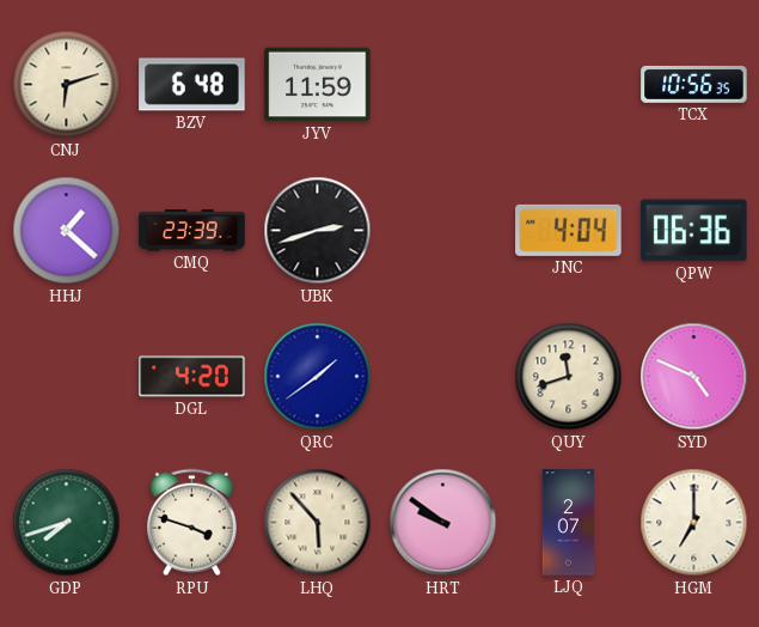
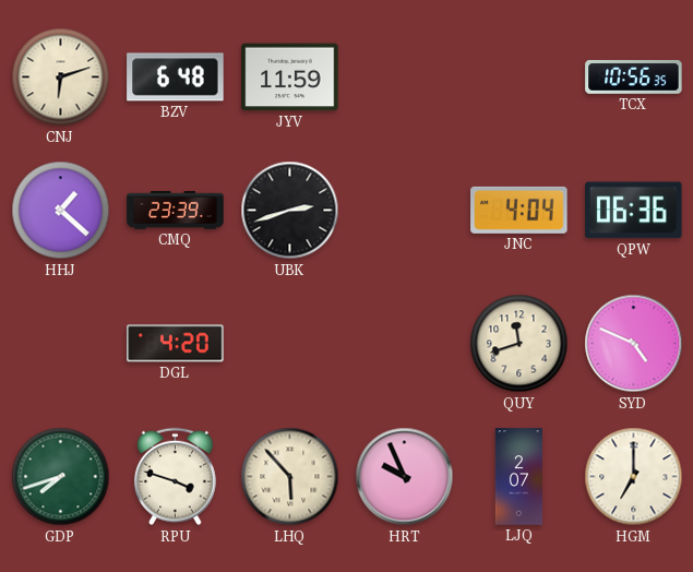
QRC: 1:39 -> none
HRT: 9:51 -> 9:56
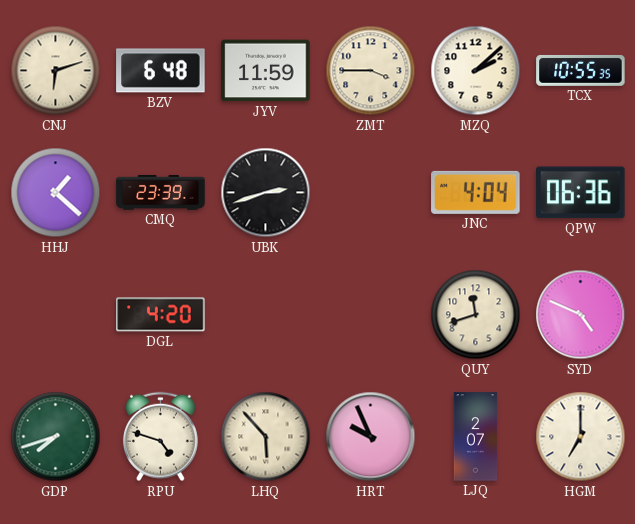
ZMT: none -> 3:45
MZQ: none -> 2:08
TCX: 10:56 -> 10:55
RPU: 3:48 -> 4:48
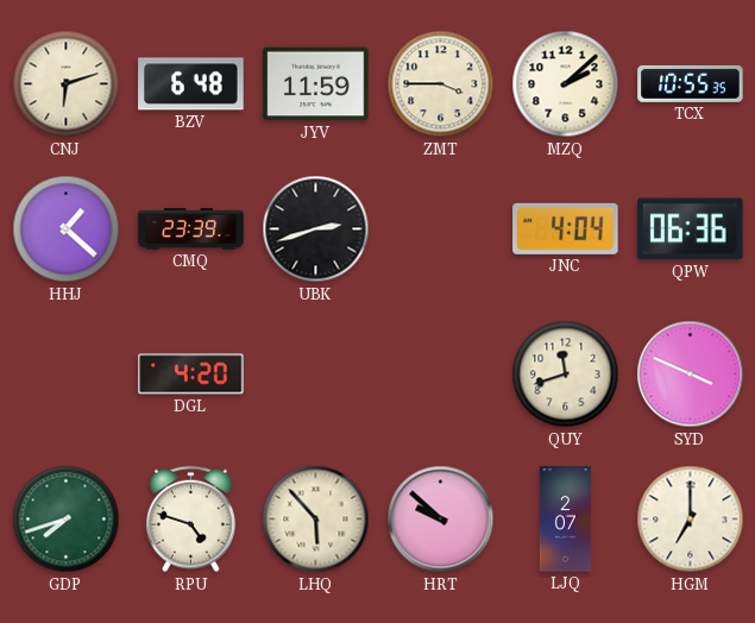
SYD: 4:49 -> 3:49
HRT: 9:56 -> 9:52
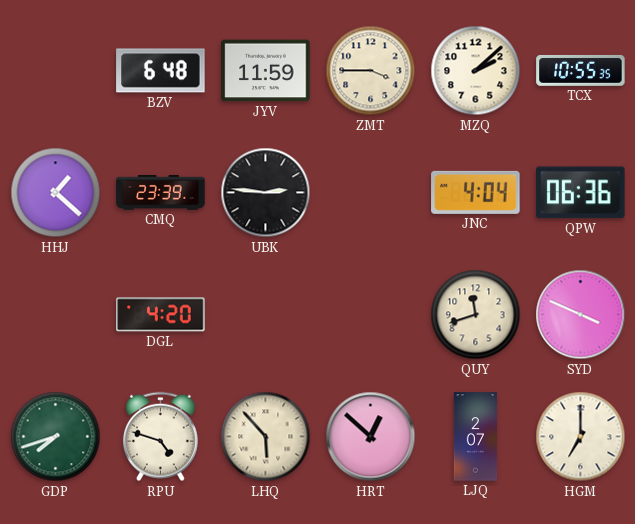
CNJ: 6:12 -> none
UBK: 2:42 -> 2:46
HRT: 9:52 -> 12:52
